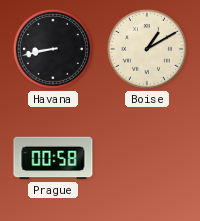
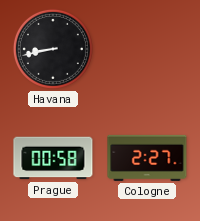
Boise: 1:10 -> none
Cologne: none -> 2:27
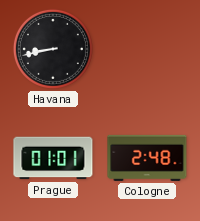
Prague: 00:58 -> 01:01
Cologne: 2:27 -> 2:48
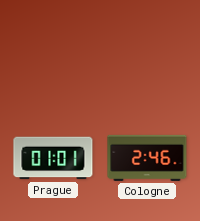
Havana: 8:43 -> none
Cologne: 2:48 -> 2:46
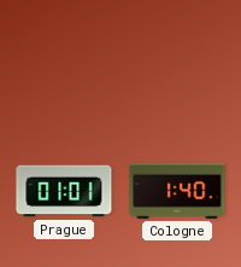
Cologne: 2:46 -> 1:40
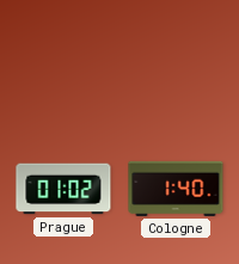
Prague: 01:01 -> 01:02
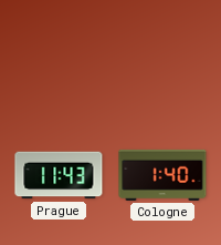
Prague: 01:02 -> 11:43
